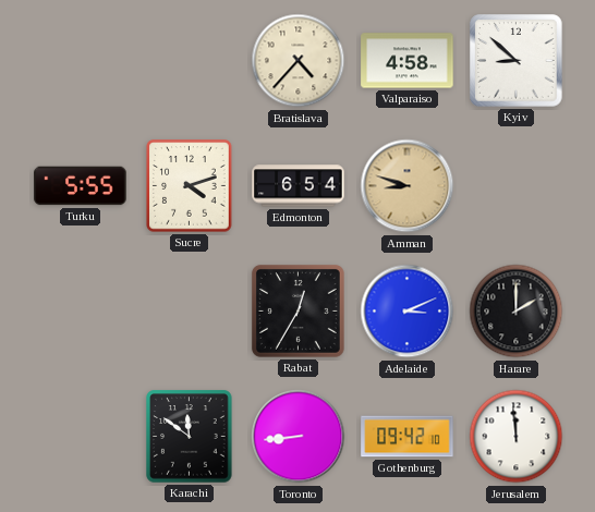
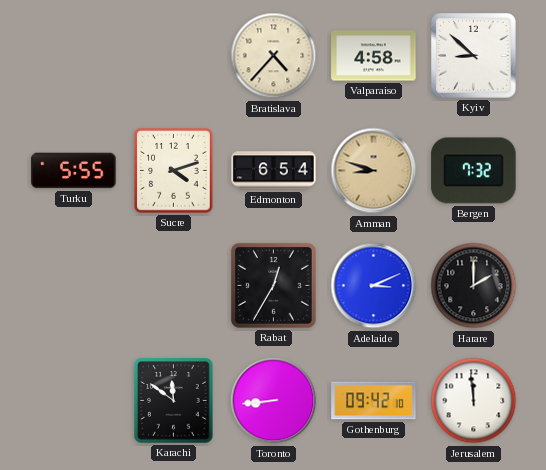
Bergen: none -> 7:32
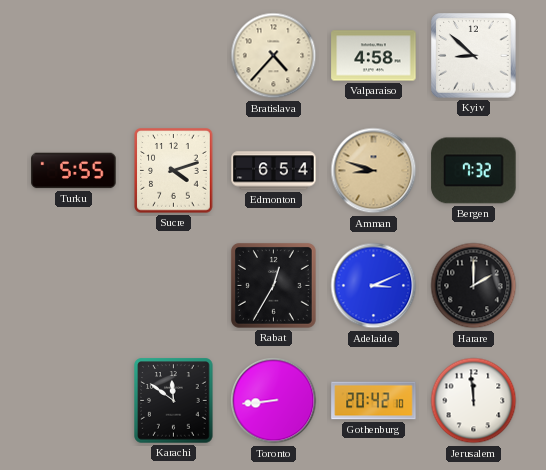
Gothenburg: 09:42 -> 20:42
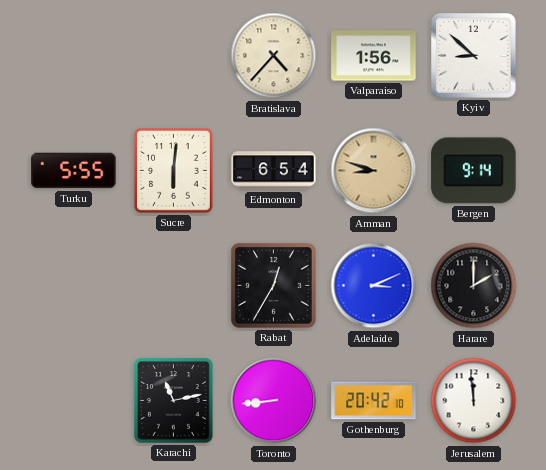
Valparaiso: 4:58 -> 1:56
Sucre: 4:12 -> 6:01
Bergen: 7:32 -> 9:14
Karachi: 11:51 -> 11:13
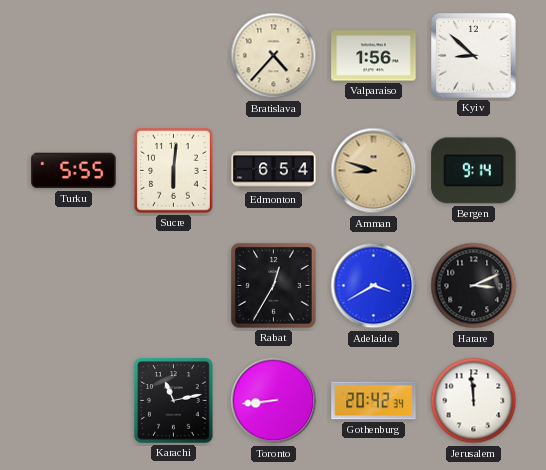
Adelaide: 3:11 -> 3:40
Harare: 2:00 -> 3:11
Gothenburg: 20:42:10 -> 20:42:34
